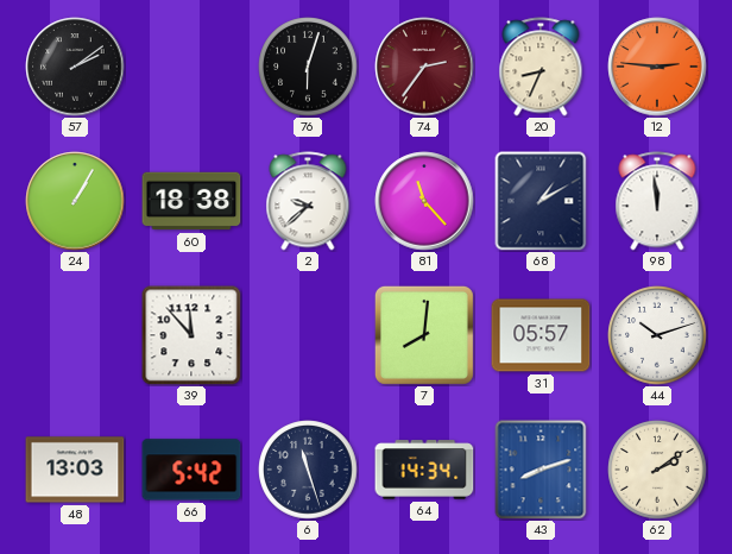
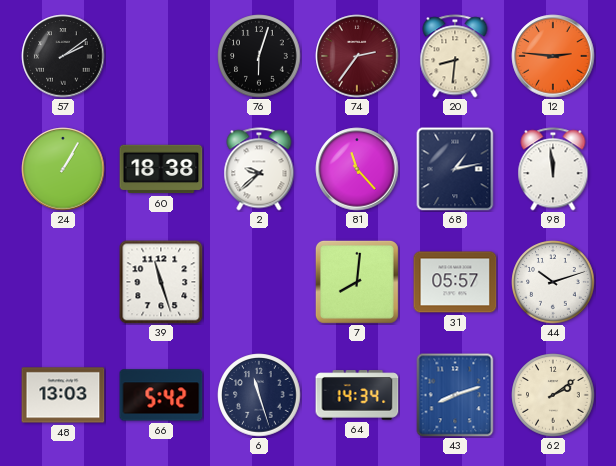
20: 8:34 -> 8:31
68: 1:10 -> 1:13
39: 11:53 -> 11:27
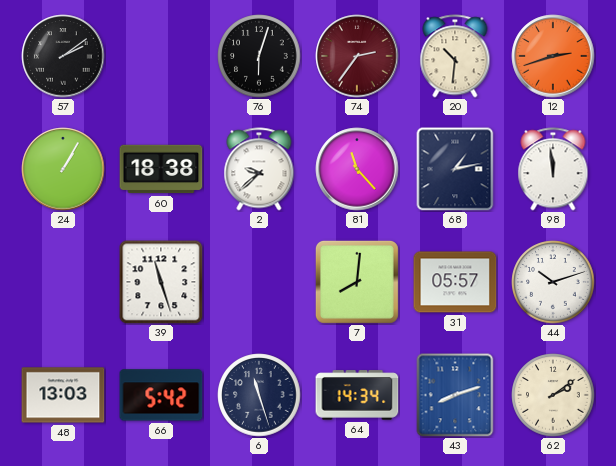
20: 8:31 -> 10:31
12: 2:46 -> 2:42
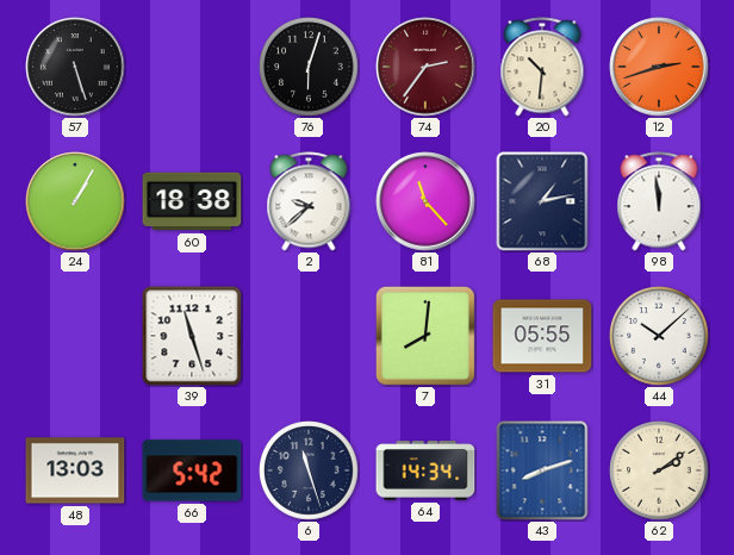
57: 2:09 -> 5:27
31: 05:57 -> 05:55
44: 10:12 -> 10:08
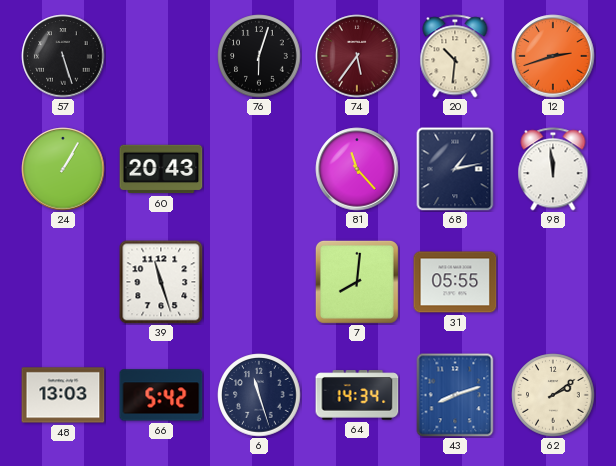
74: 2:36 -> 5:36
60: 18:38 -> 20:43
2: 9:38 -> none
44: 10:08 -> none
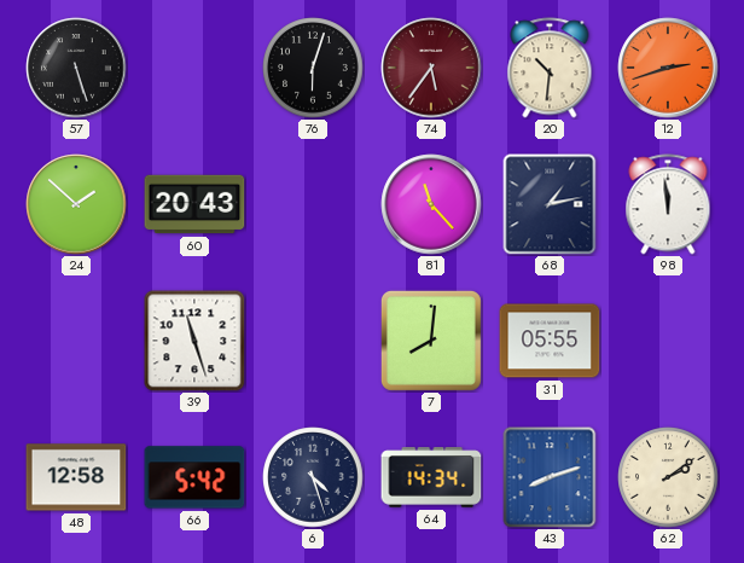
24: 1:05 -> 1:52
48: 13:03 -> 12:58
6: 11:27 -> 4:27
